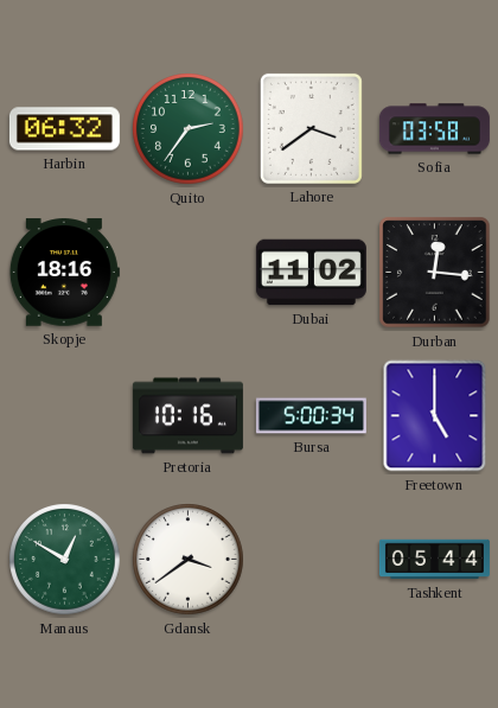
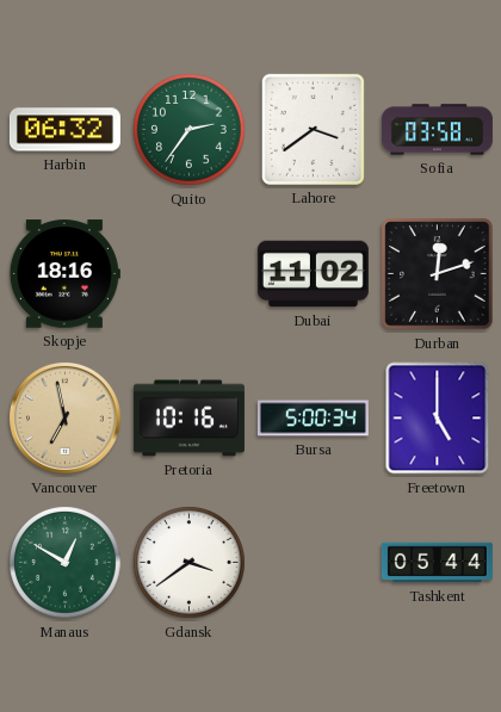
Durban: 12:16 -> 12:12
Vancouver: none -> 6:58
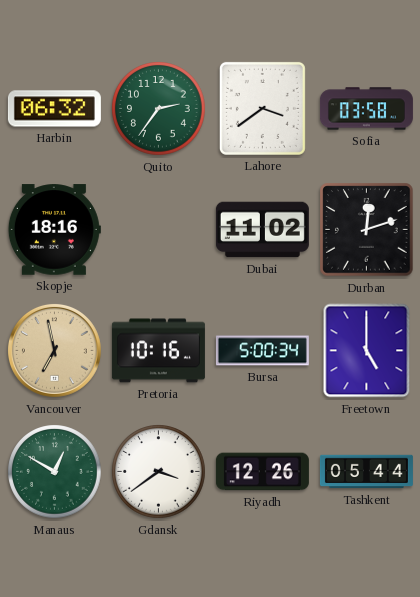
Riyadh: none -> 12:26
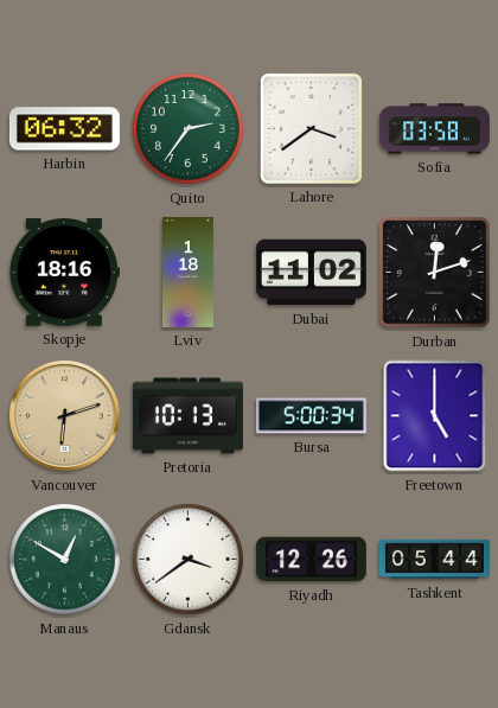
Lviv: none -> 1:18
Vancouver: 6:58 -> 6:12
Pretoria: 10:16 -> 10:13
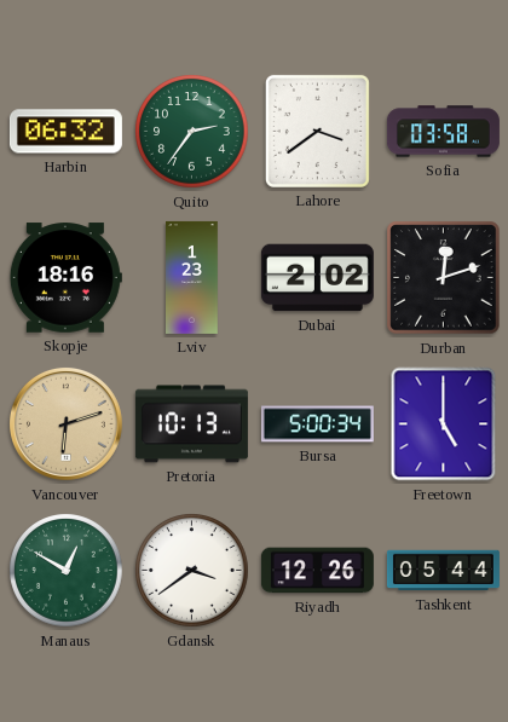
Lviv: 1:18 -> 1:23
Dubai: 11:02 -> 2:02
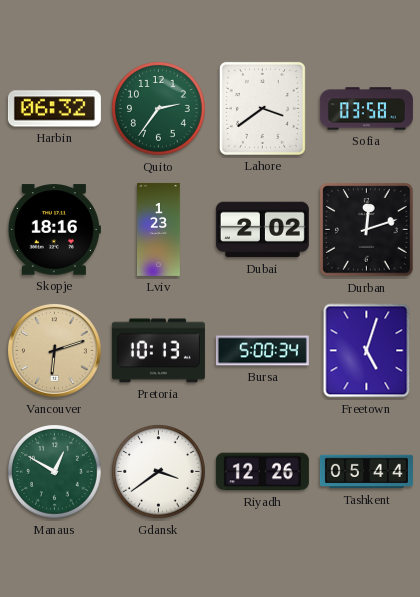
Freetown: 5:00 -> 5:03
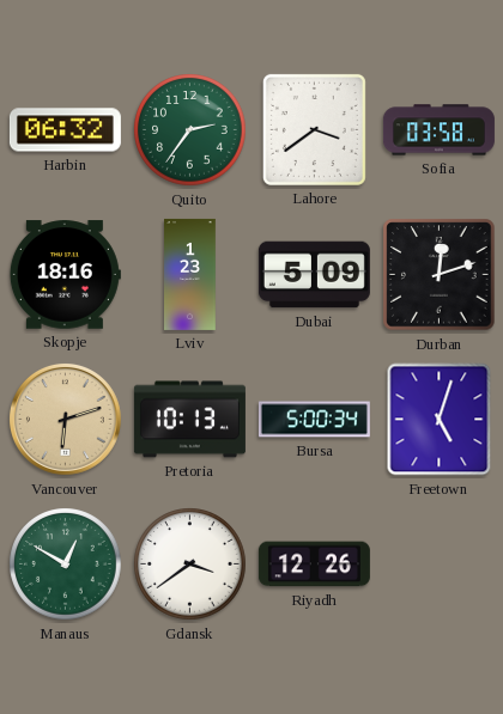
Dubai: 2:02 -> 5:09
Tashkent: 05:44 -> none
